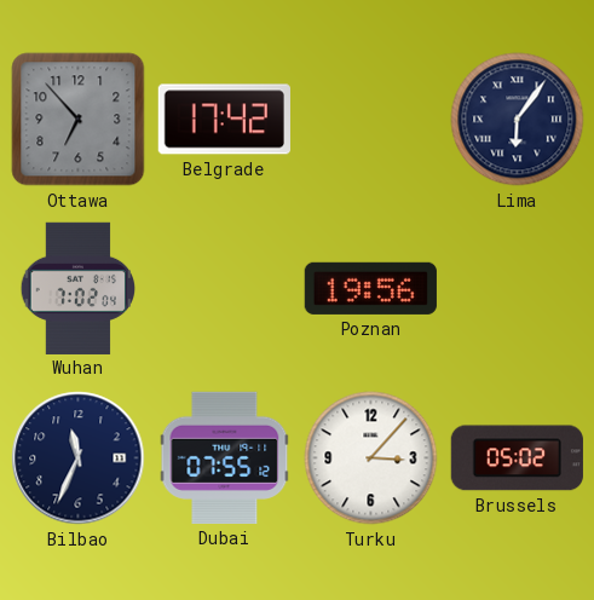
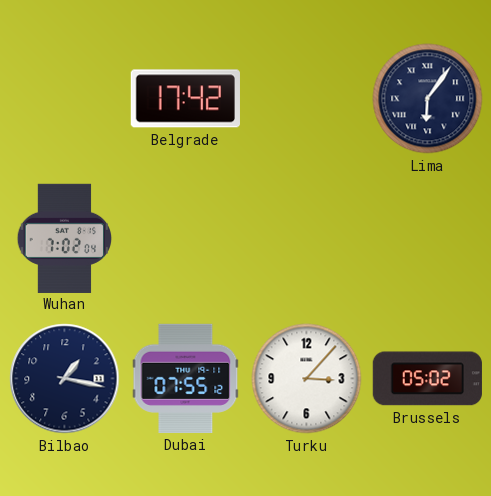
Ottawa: 6:53 -> none
Poznan: 19:56 -> none
Bilbao: 11:34 -> 1:17
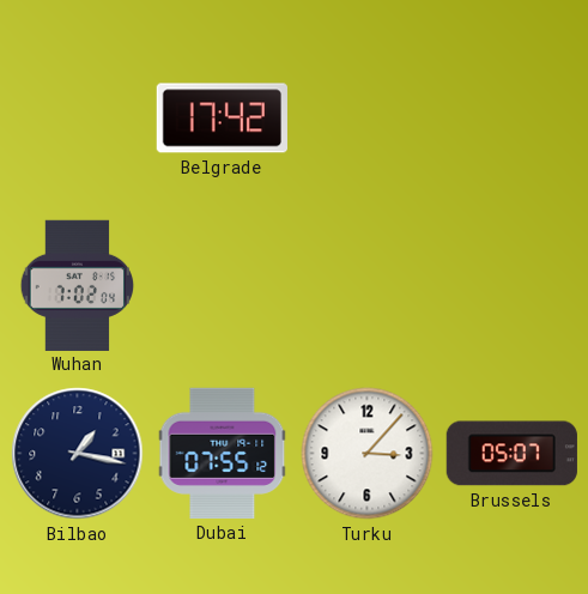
Lima: 6:06 -> none
Brussels: 05:02 -> 05:07
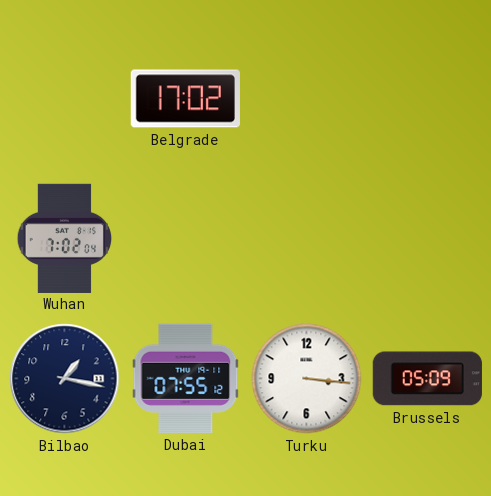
Belgrade: 17:42 -> 17:02
Turku: 3:07 -> 3:16
Brussels: 05:07 -> 05:09
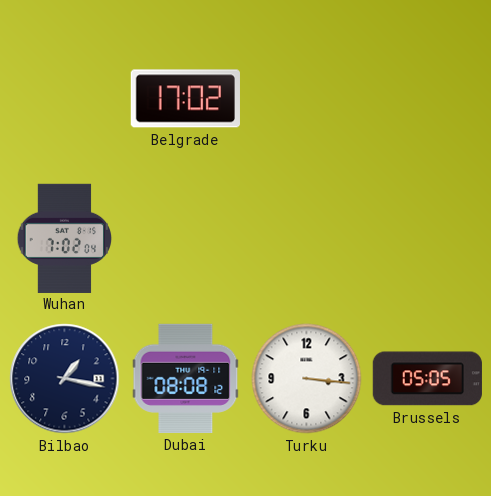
Dubai: 07:55 -> 08:08
Brussels: 05:09 -> 05:05
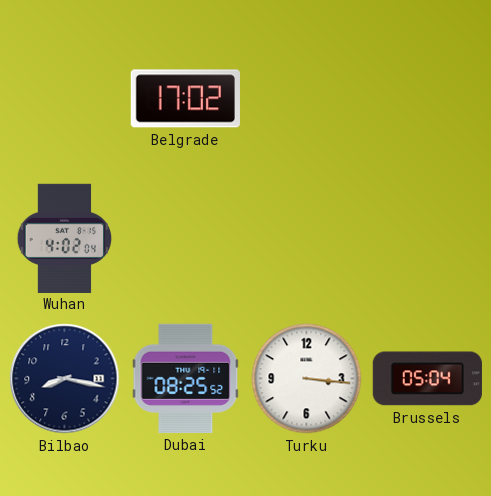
Wuhan: 7:02 -> 4:02
Bilbao: 1:17 -> 8:17
Dubai: 08:08 -> 08:25
Brussels: 05:05 -> 05:04
